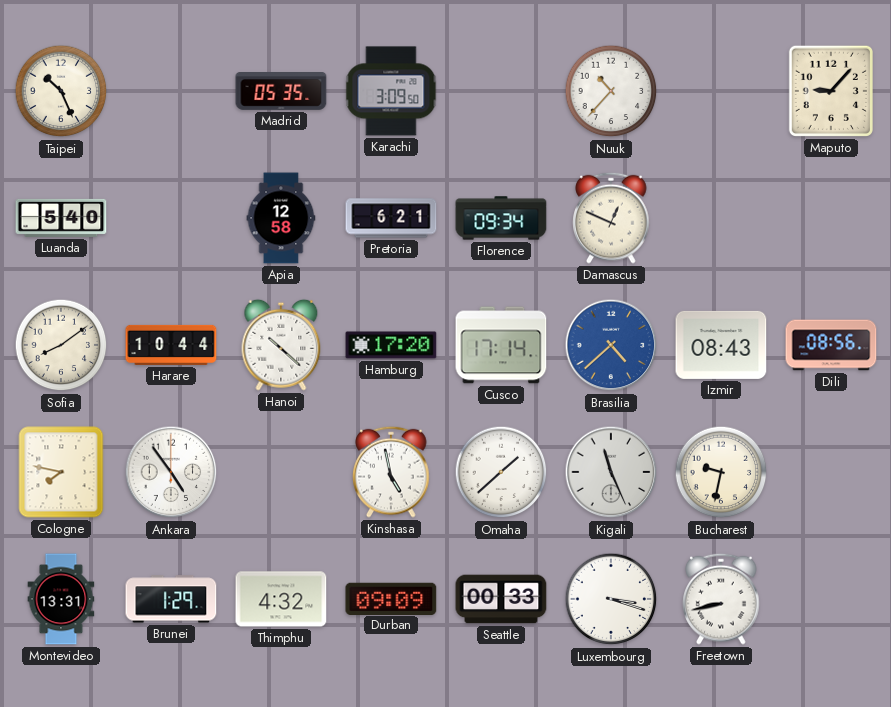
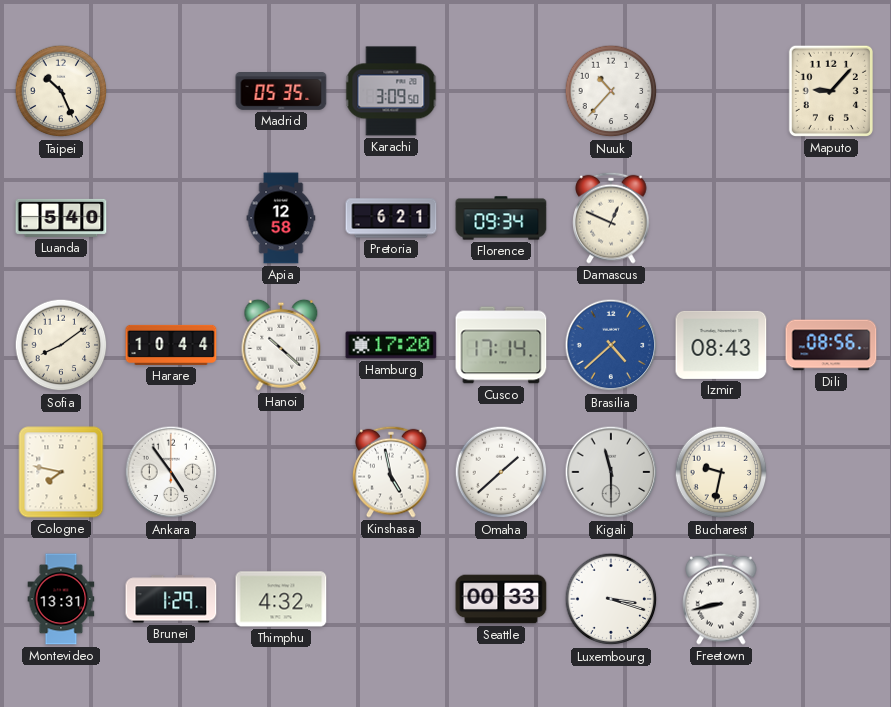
Kigali: 11:26 -> 11:30
Durban: 09:09 -> none
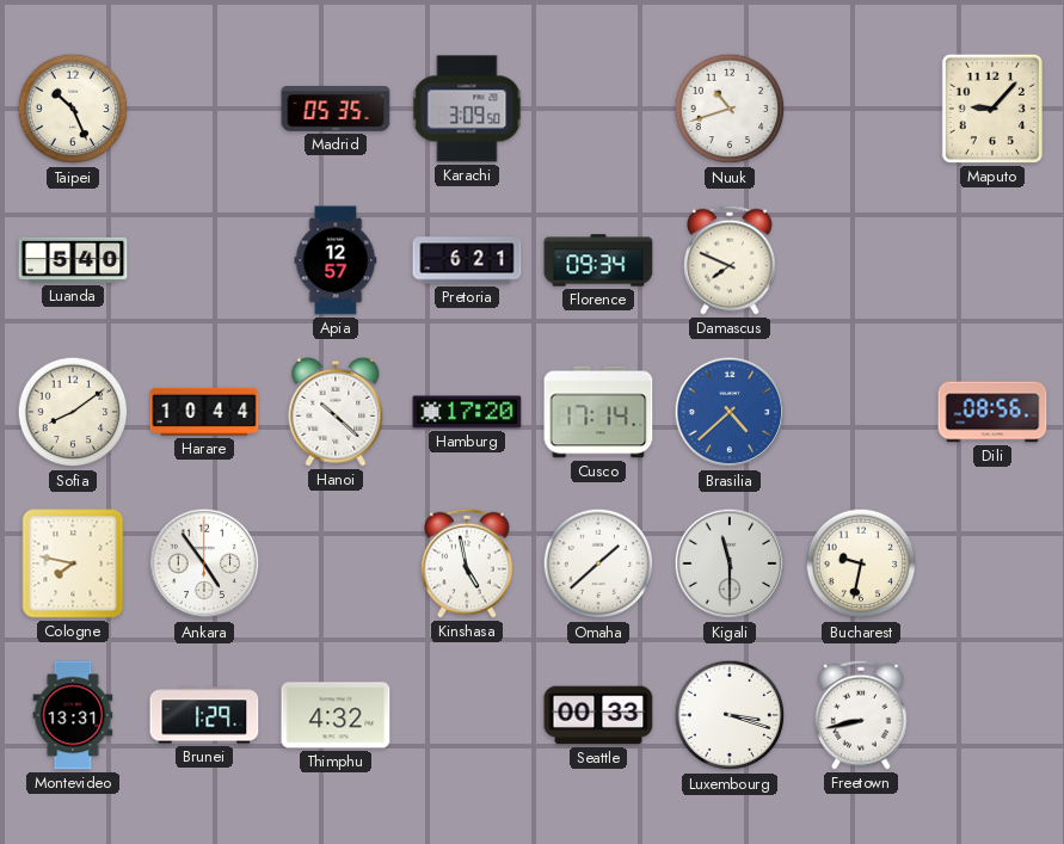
Nuuk: 10:37 -> 10:42
Apia: 12:58 -> 12:57
Damascus: 12:49 -> 7:49
Izmir: 08:43 -> none
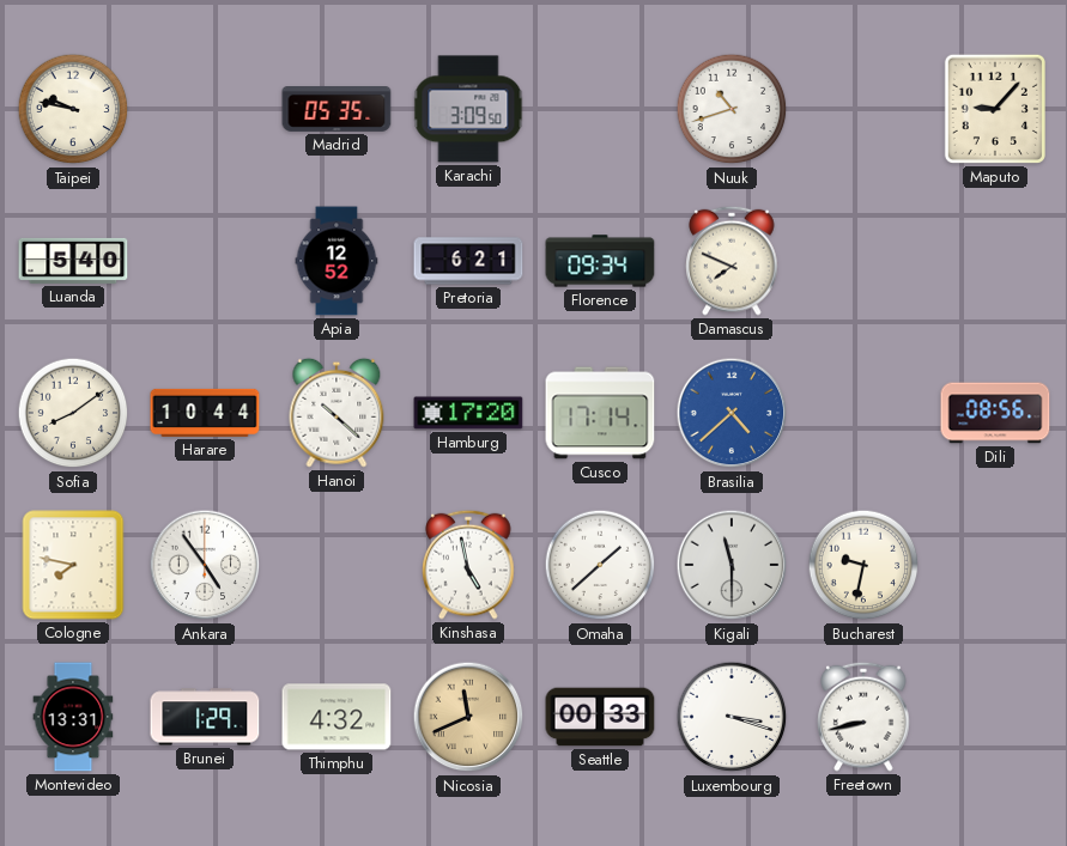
Taipei: 10:26 -> 9:47
Apia: 12:57 -> 12:52
Nicosia: none -> 11:41
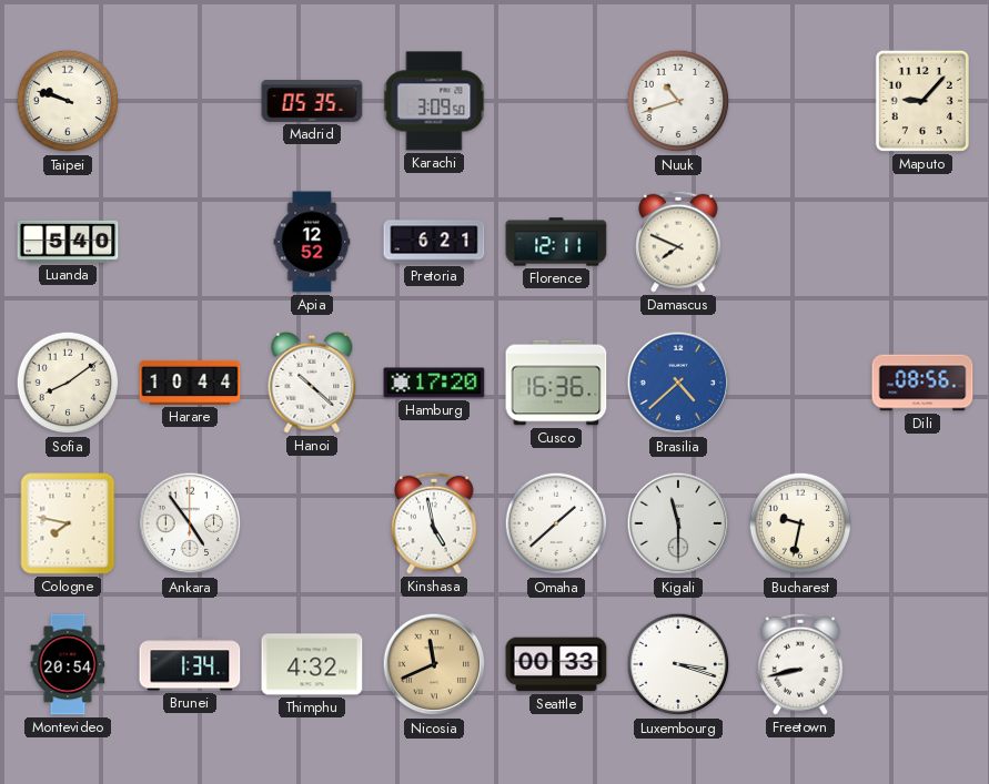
Taipei: 9:47 -> 9:48
Florence: 09:34 -> 12:11
Cusco: 17:14 -> 16:36
Montevideo: 13:31 -> 20:54
Brunei: 1:29 -> 1:34
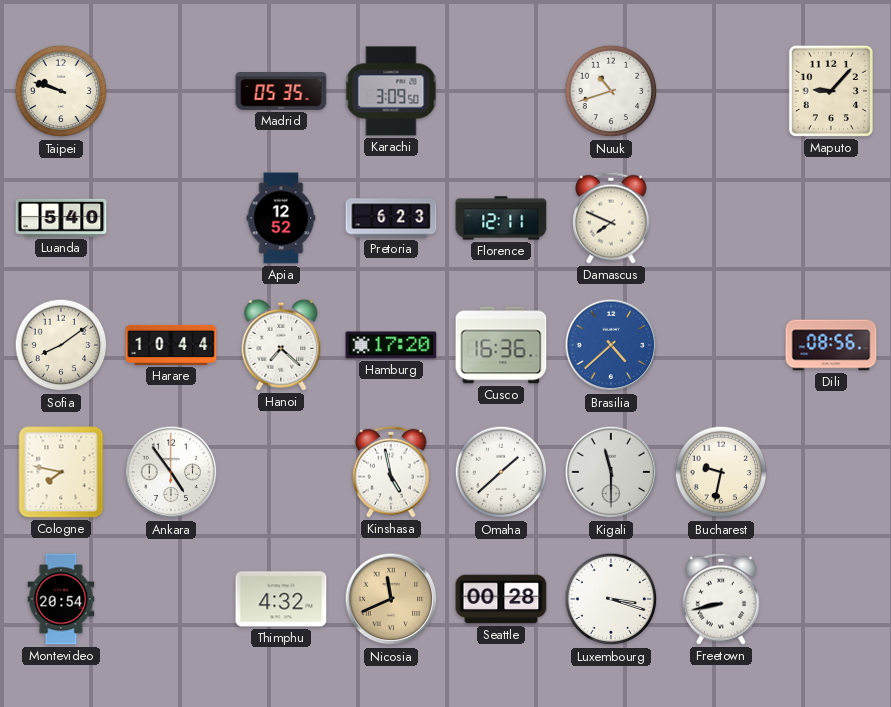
Pretoria: 6:21 -> 6:23
Hanoi: 10:22 -> 7:22
Brunei: 1:34 -> none
Seattle: 00:33 -> 00:28
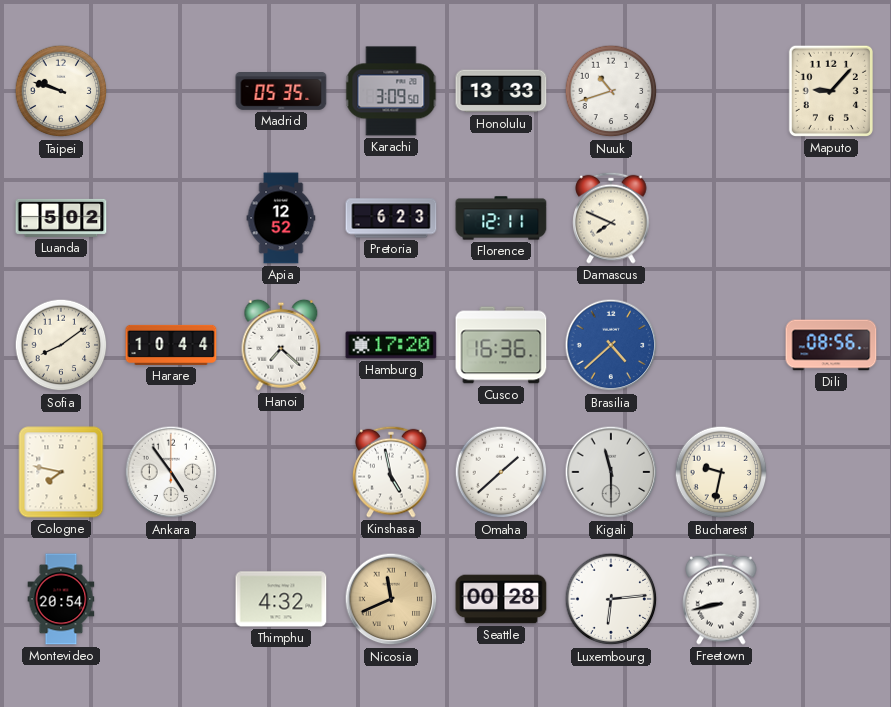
Honolulu: none -> 13:33
Luanda: 5:40 -> 5:02
Luxembourg: 3:18 -> 6:14
